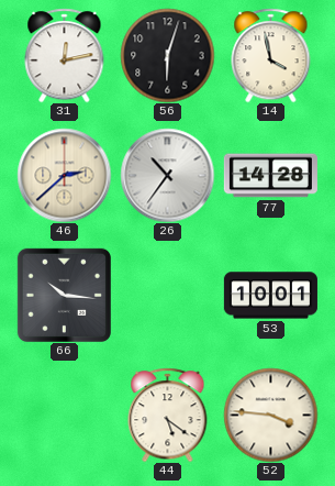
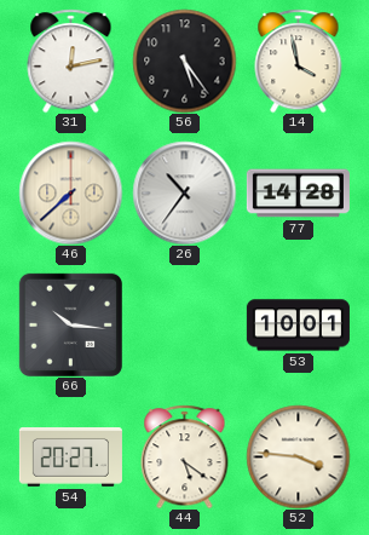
56: 6:03 -> 5:24
46: 2:38 -> 7:38
54: none -> 20:27
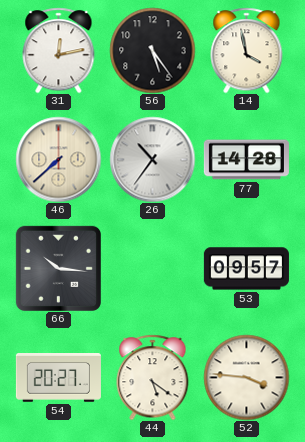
53: 10:01 -> 09:57
